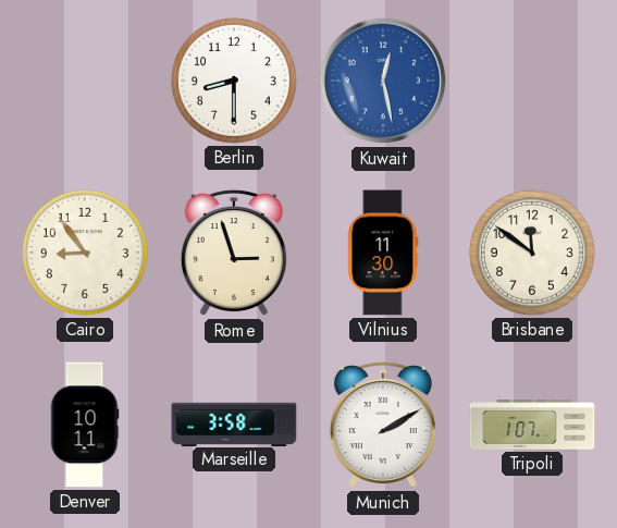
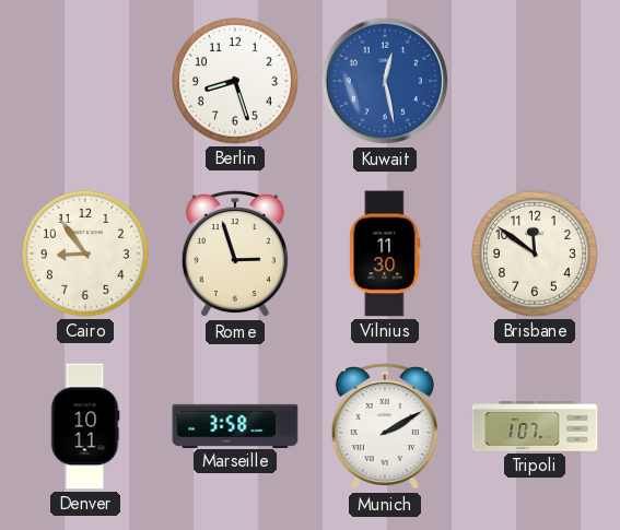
Berlin: 8:30 -> 8:27
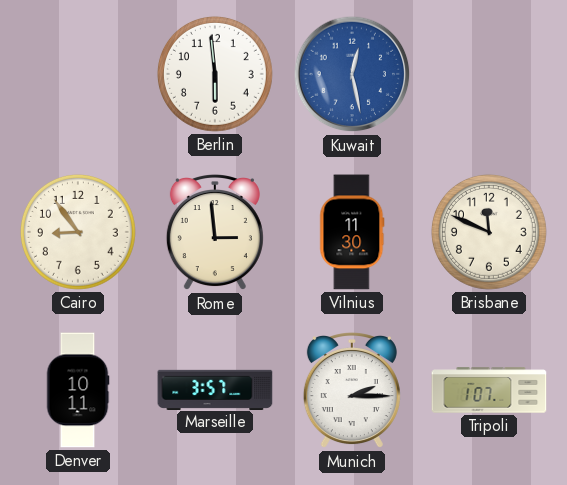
Berlin: 8:27 -> 5:59
Rome: 2:57 -> 2:59
Brisbane: 11:51 -> 11:49
Marseille: 3:58 -> 3:57
Munich: 2:10 -> 2:15
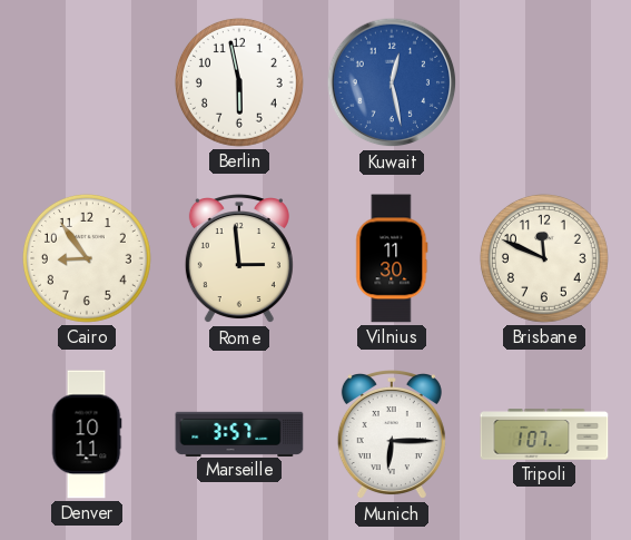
Berlin: 5:59 -> 5:58
Munich: 2:15 -> 6:15
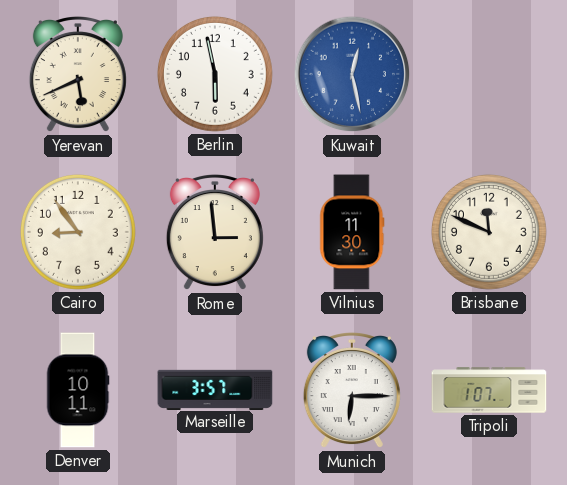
Yerevan: none -> 5:41
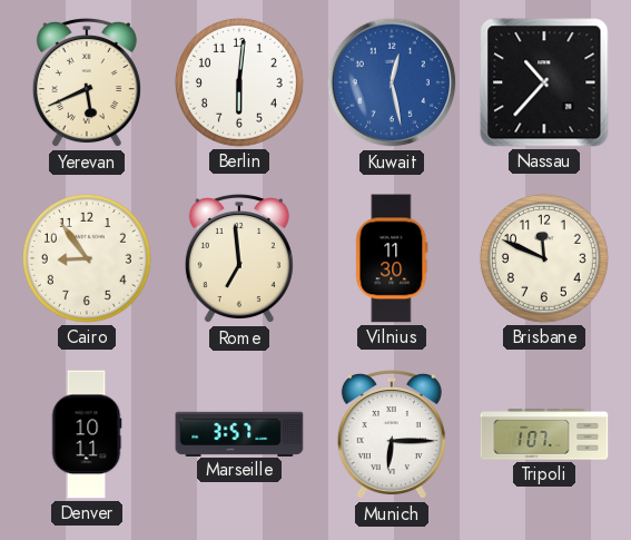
Berlin: 5:58 -> 6:01
Nassau: none -> 10:37
Rome: 2:59 -> 6:59
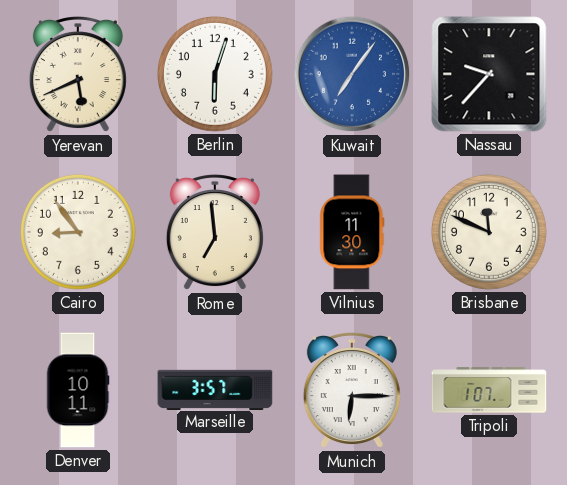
Berlin: 6:01 -> 6:03
Kuwait: 12:28 -> 7:06
Nassau: 10:37 -> 9:37
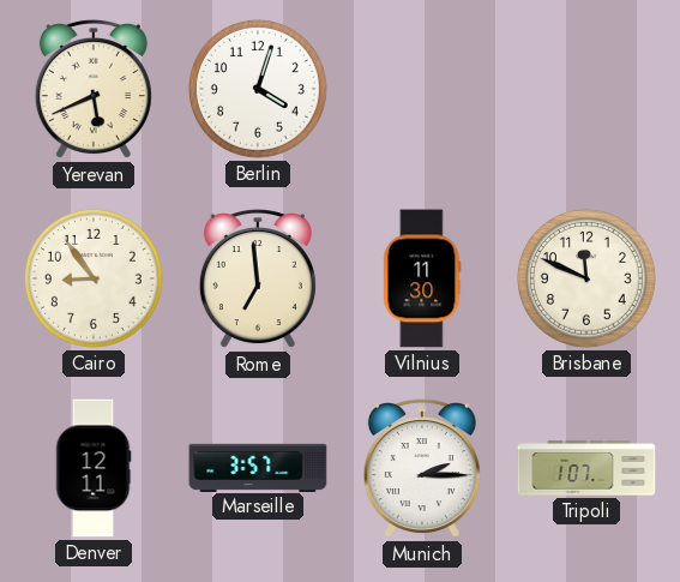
Berlin: 6:03 -> 4:03
Kuwait: 7:06 -> none
Nassau: 9:37 -> none
Denver: 10:11 -> 12:11
Munich: 6:15 -> 2:15
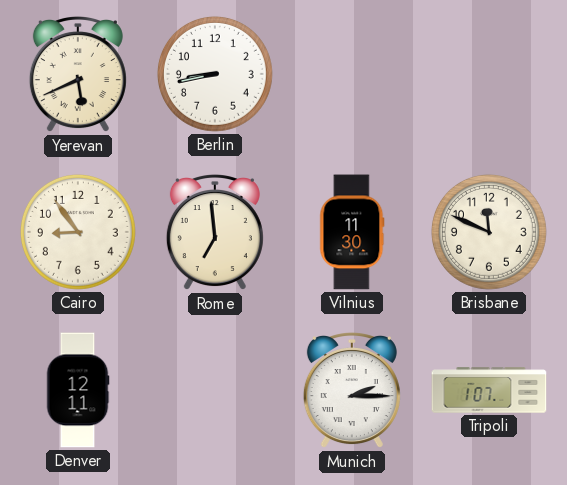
Berlin: 4:03 -> 8:43
Marseille: 3:57 -> none
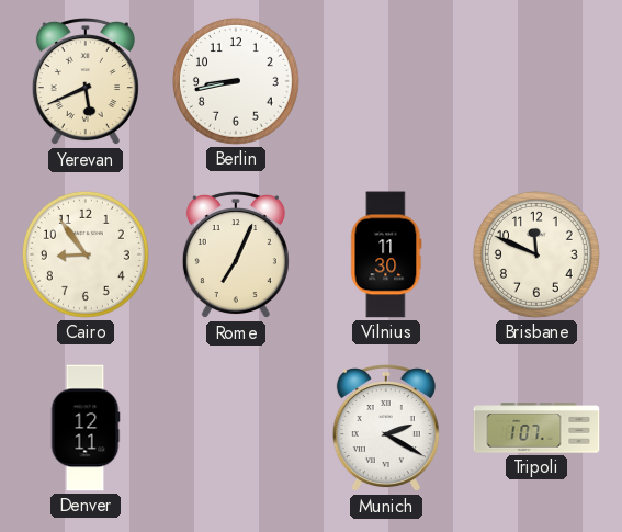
Rome: 6:59 -> 7:04
Munich: 2:15 -> 2:20
